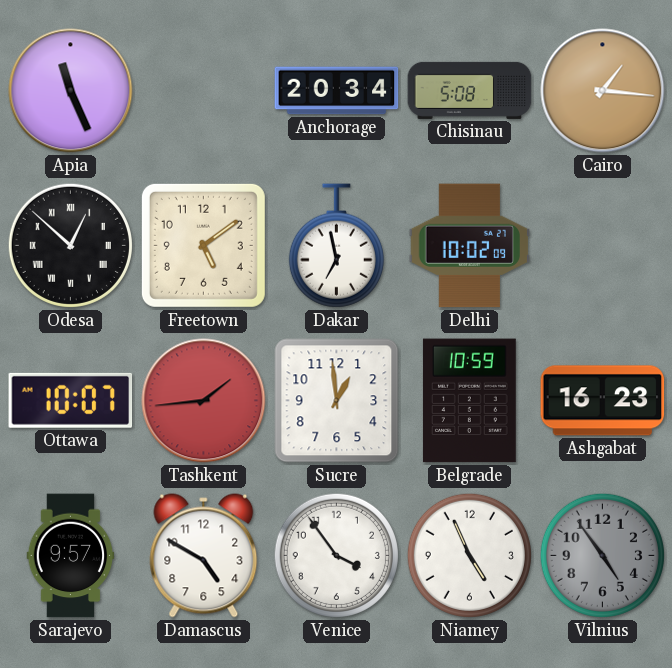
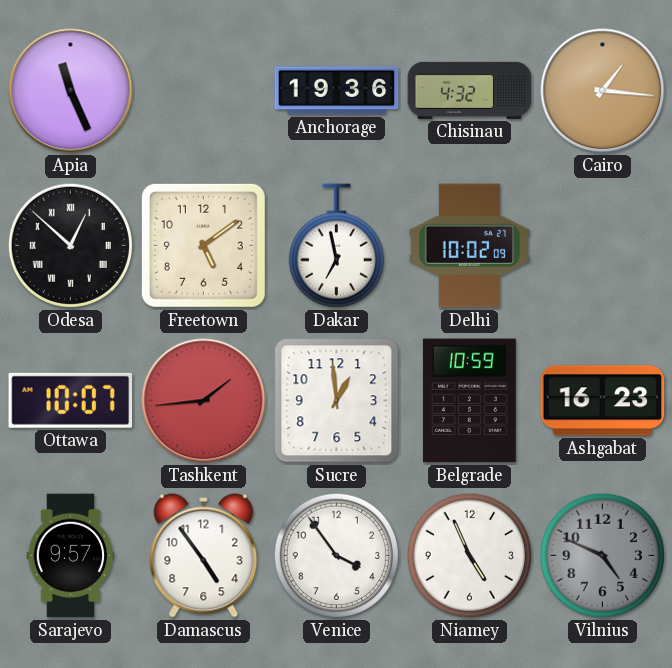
Anchorage: 20:34 -> 19:36
Chisinau: 5:08 -> 4:32
Damascus: 4:50 -> 4:54
Vilnius: 4:54 -> 4:49
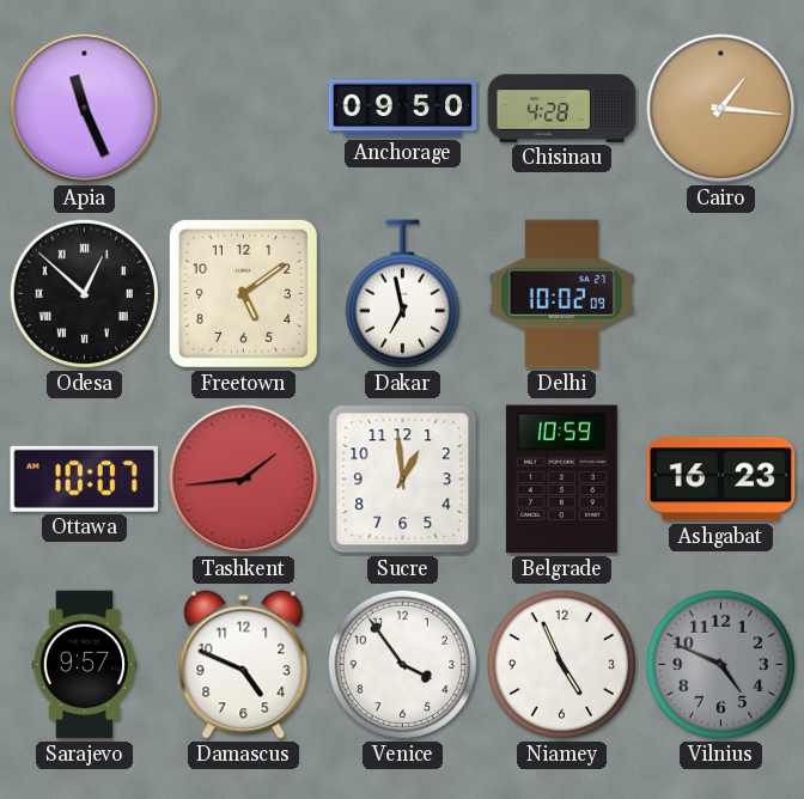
Anchorage: 19:36 -> 09:50
Chisinau: 4:32 -> 4:28
Damascus: 4:54 -> 4:49
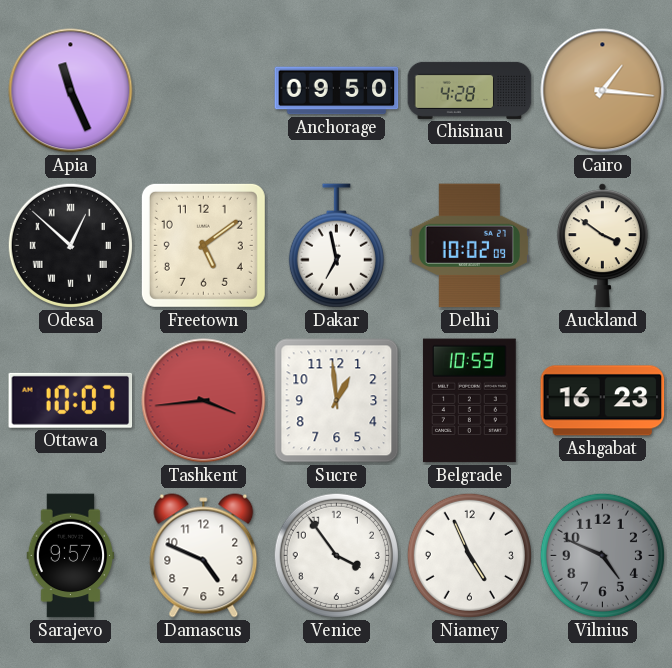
Auckland: none -> 3:51
Tashkent: 1:44 -> 3:44
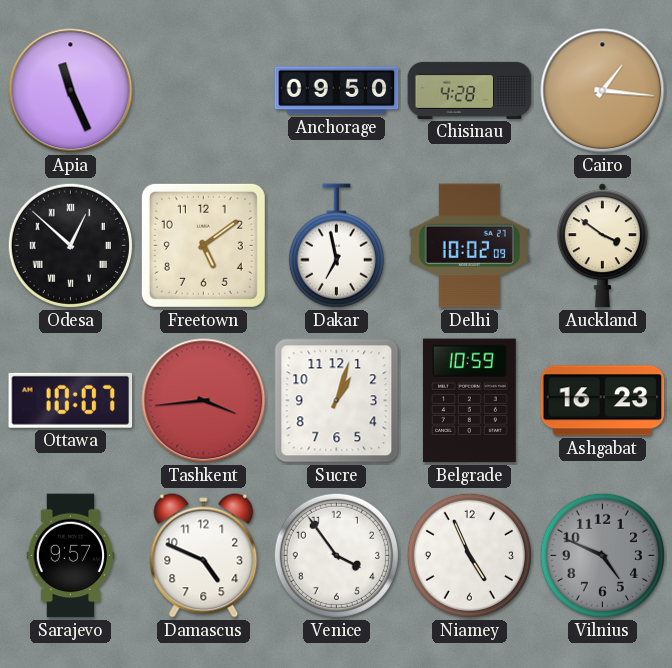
Sucre: 12:59 -> 1:03
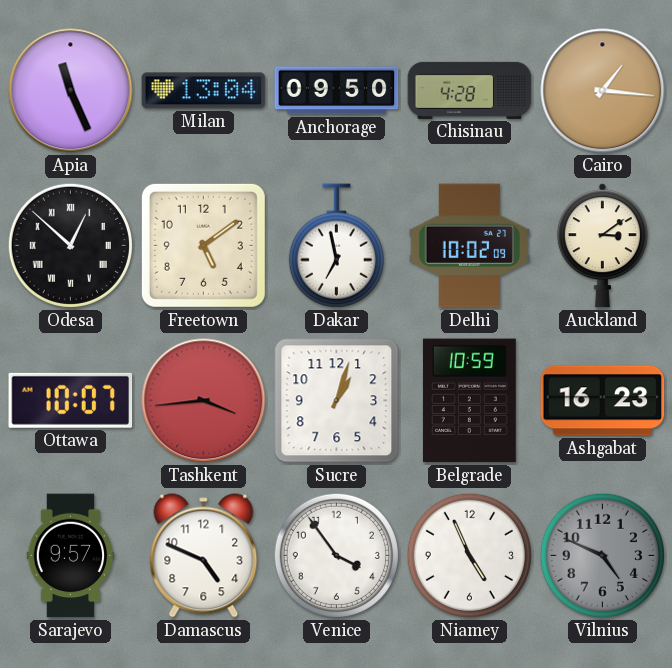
Milan: none -> 13:04
Auckland: 3:51 -> 3:09
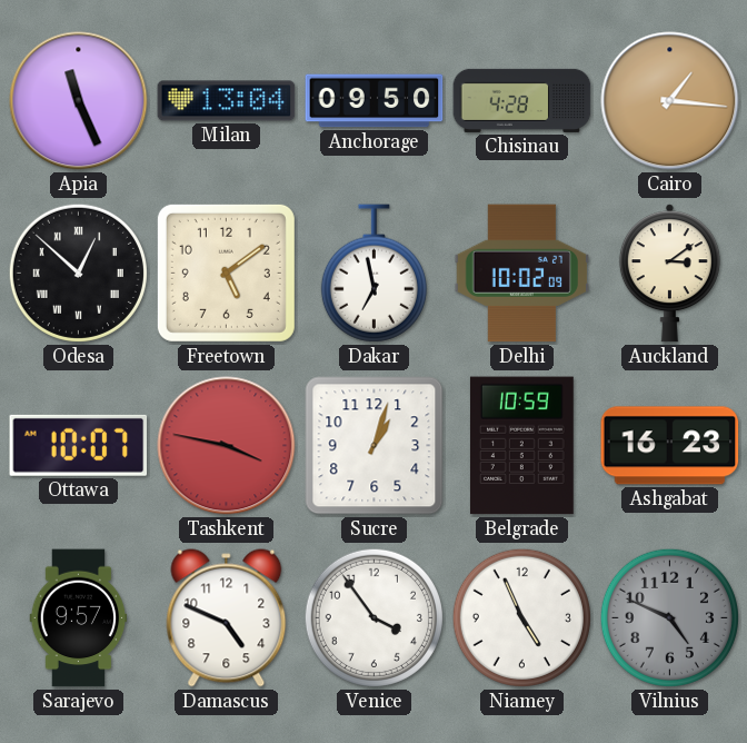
Tashkent: 3:44 -> 3:47
